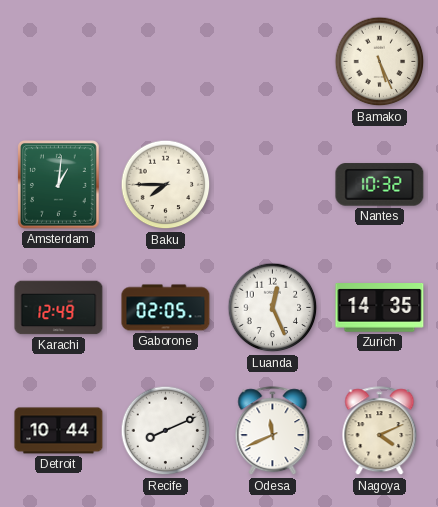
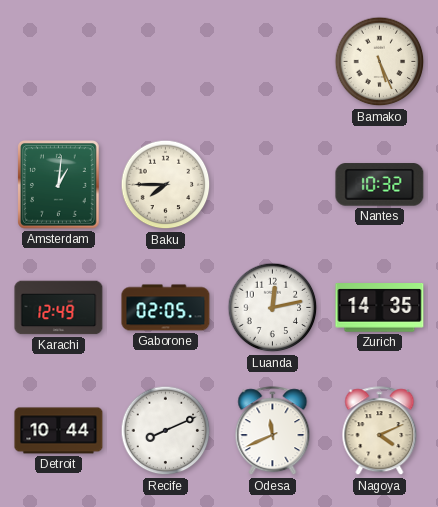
Luanda: 12:26 -> 12:13
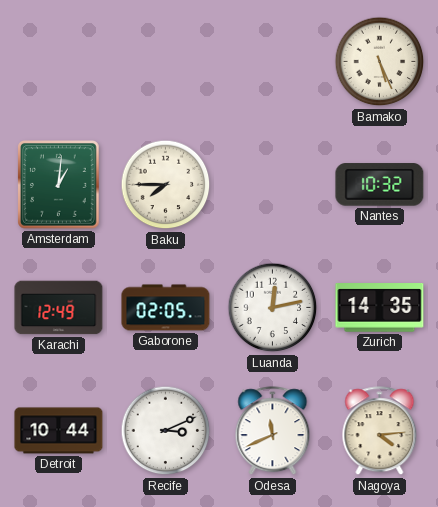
Recife: 8:11 -> 3:11
Nagoya: 4:11 -> 4:14
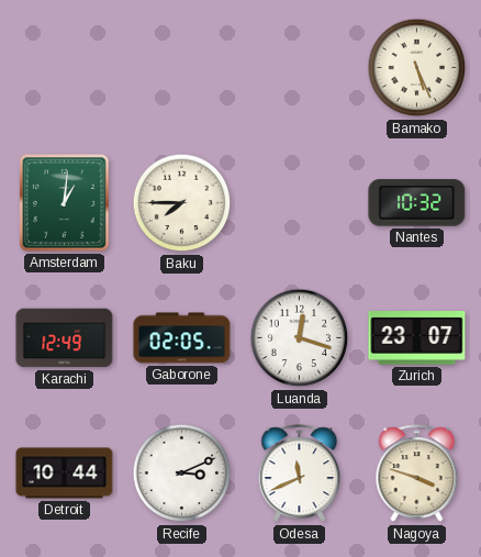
Luanda: 12:13 -> 12:18
Zurich: 14:35 -> 23:07
Nagoya: 4:14 -> 3:48
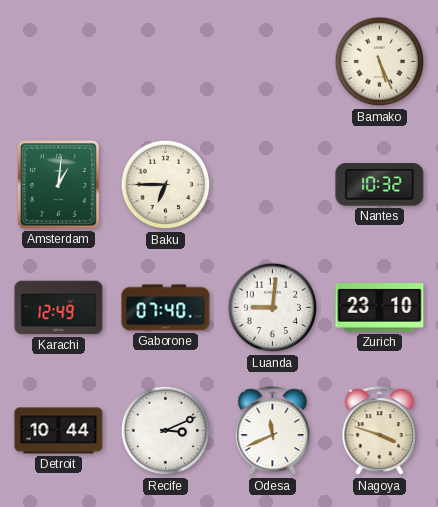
Baku: 7:45 -> 6:45
Gaborone: 02:05 -> 07:40
Luanda: 12:18 -> 9:01
Zurich: 23:07 -> 23:10
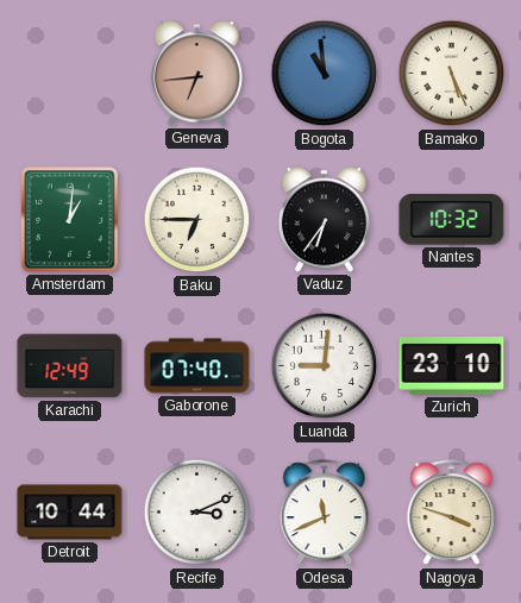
Geneva: none -> 6:44
Bogota: none -> 10:59
Vaduz: none -> 6:36
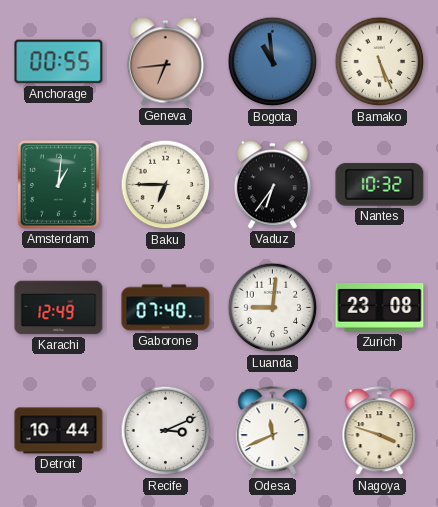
Anchorage: none -> 00:55
Zurich: 23:10 -> 23:08
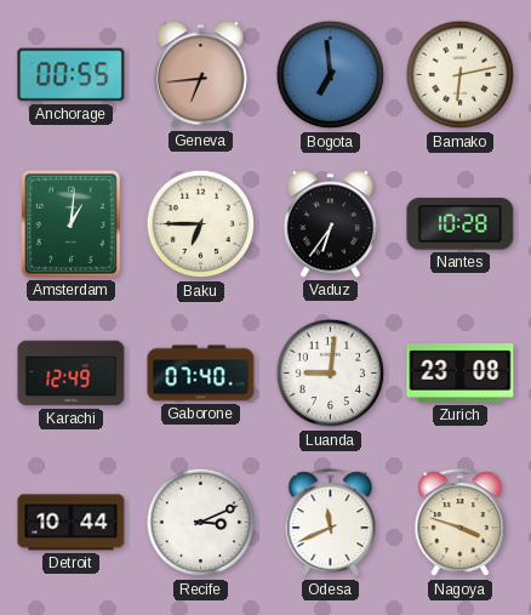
Bogota: 10:59 -> 6:59
Bamako: 5:26 -> 6:13
Nantes: 10:32 -> 10:28
